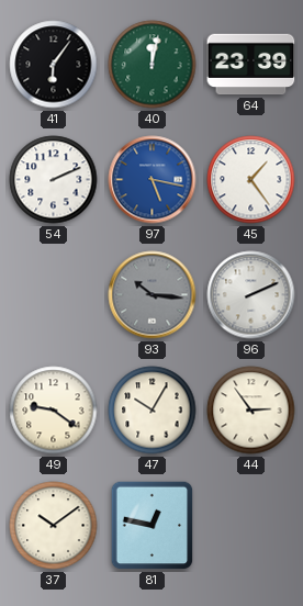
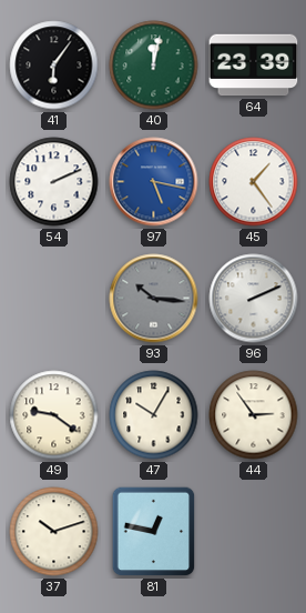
37: 10:09 -> 10:12
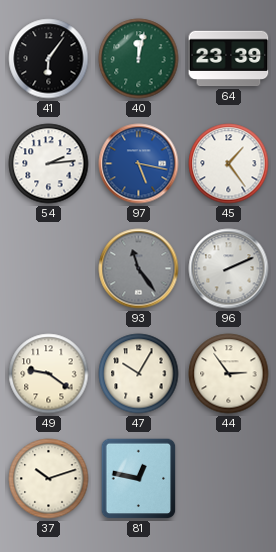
54: 2:11 -> 2:14
93: 10:16 -> 11:24
